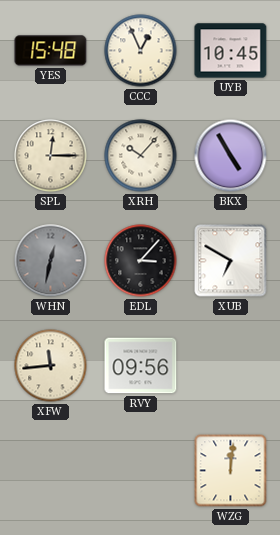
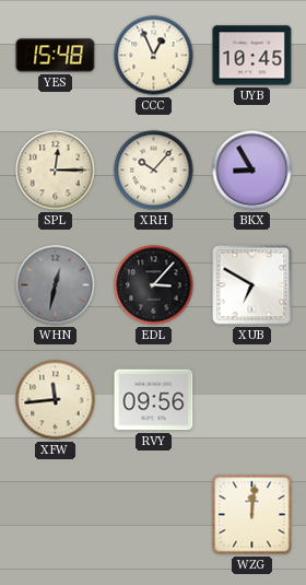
BKX: 4:55 -> 8:55
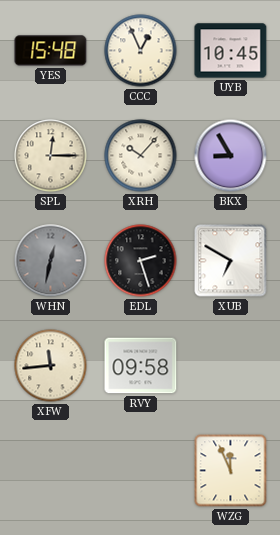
EDL: 3:07 -> 2:27
RVY: 09:56 -> 09:58
WZG: 12:01 -> 11:56
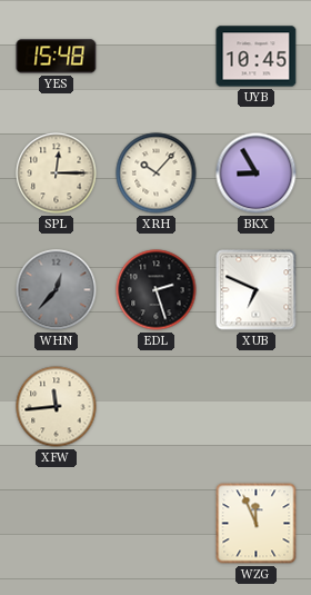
CCC: 12:56 -> none
WHN: 12:32 -> 12:37
XUB: 6:50 -> 6:49
RVY: 09:58 -> none
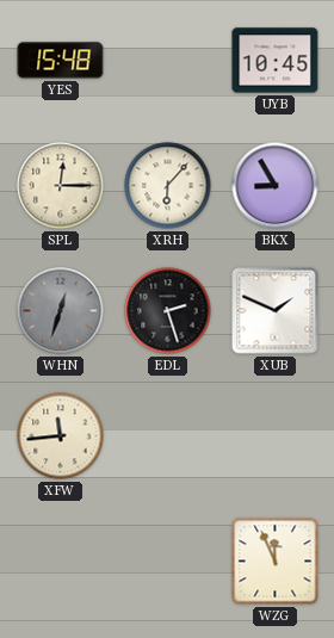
XRH: 10:07 -> 6:07
WHN: 12:37 -> 12:33
XUB: 6:49 -> 1:49
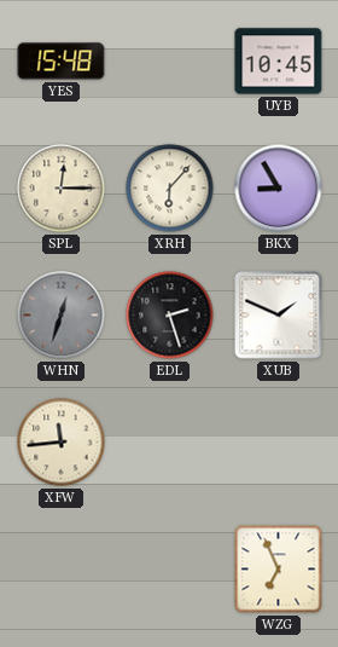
WZG: 11:56 -> 6:56
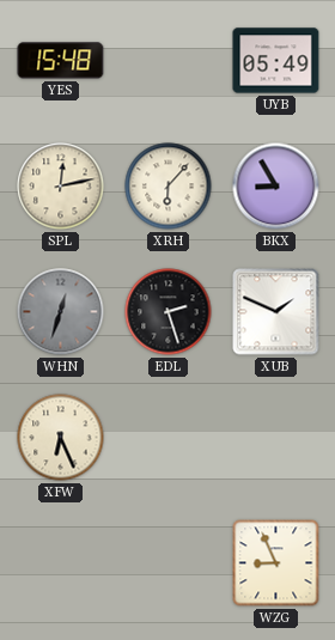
UYB: 10:45 -> 05:49
SPL: 12:15 -> 12:13
XFW: 11:44 -> 6:26
WZG: 6:56 -> 8:56
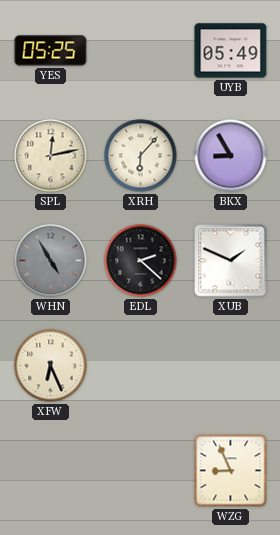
YES: 15:48 -> 05:25
WHN: 12:33 -> 4:55
EDL: 2:27 -> 2:22
